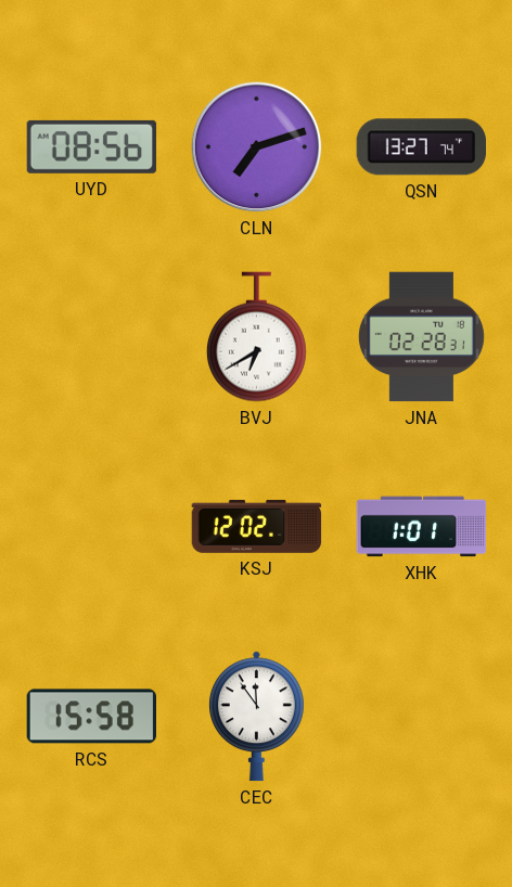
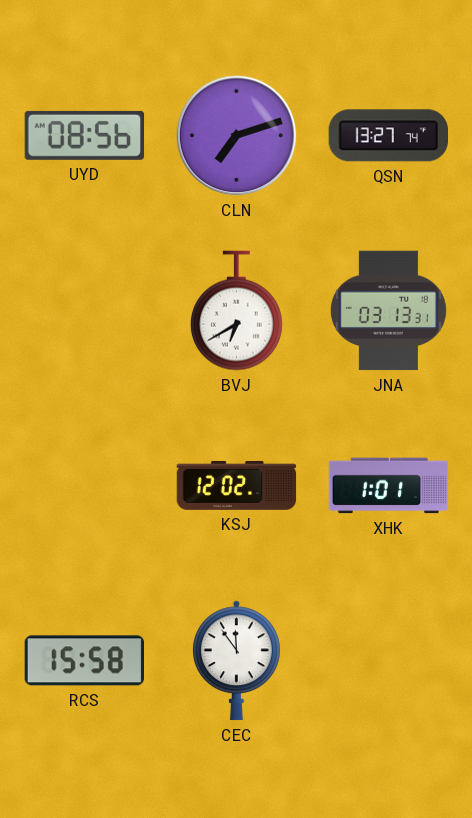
JNA: 02:28 -> 03:13
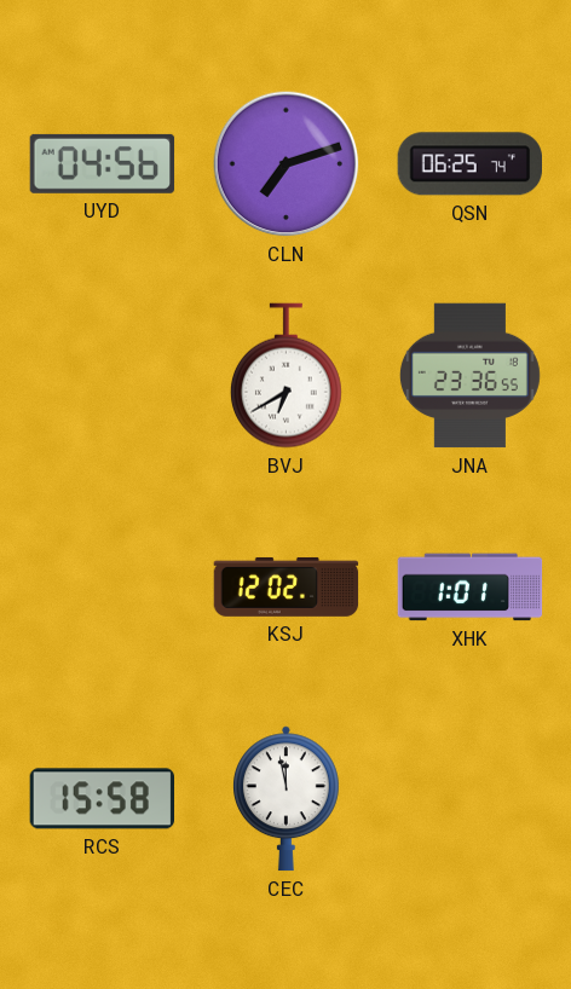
UYD: 08:56 -> 04:56
QSN: 13:27 -> 06:25
JNA: 03:13 -> 23:36
CEC: 11:54 -> 11:58
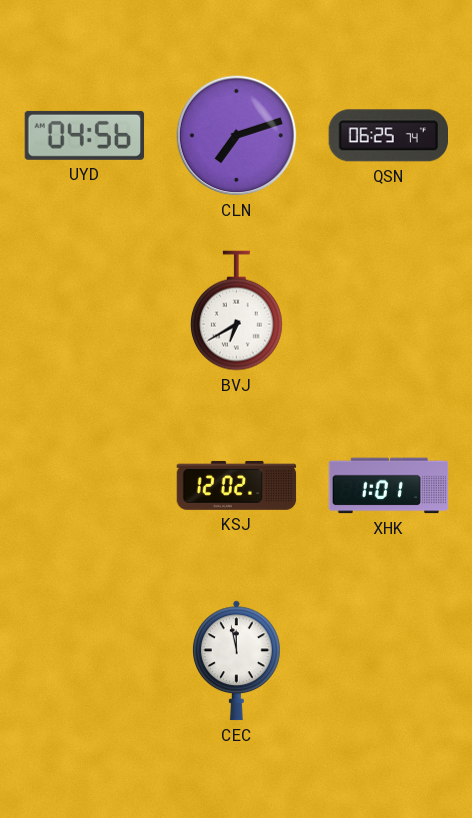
JNA: 23:36 -> none
RCS: 15:58 -> none
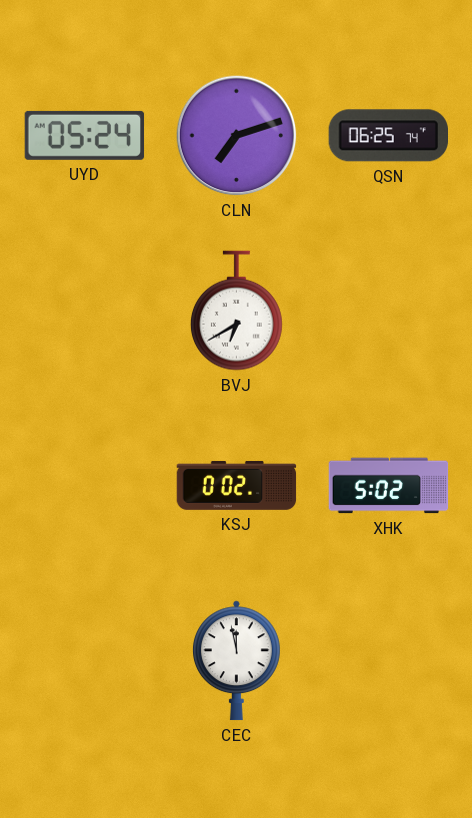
UYD: 04:56 -> 05:24
KSJ: 12:02 -> 0:02
XHK: 1:01 -> 5:02
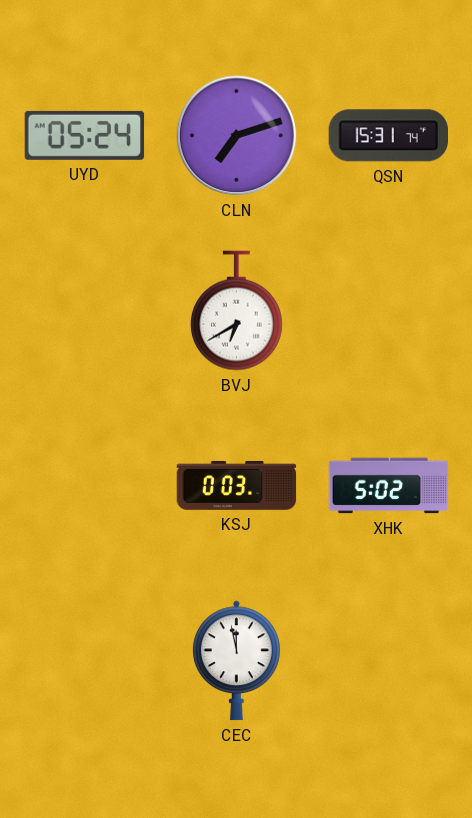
QSN: 06:25 -> 15:31
KSJ: 0:02 -> 0:03
